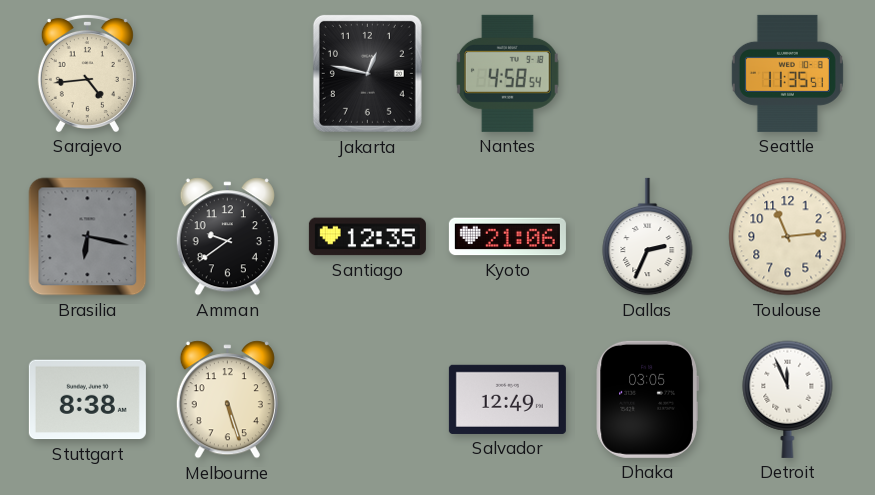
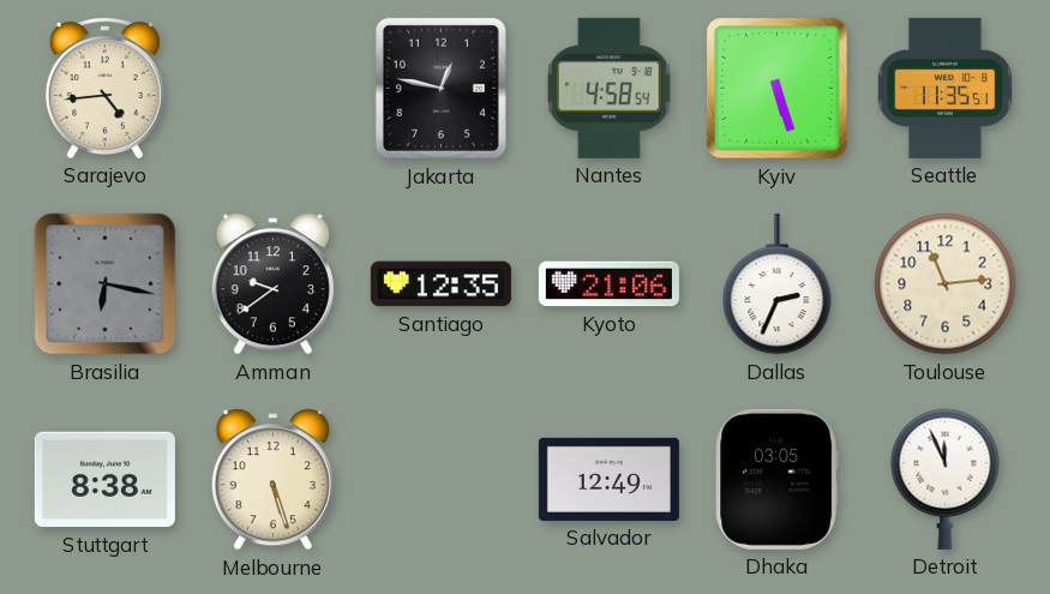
Kyiv: none -> 5:27
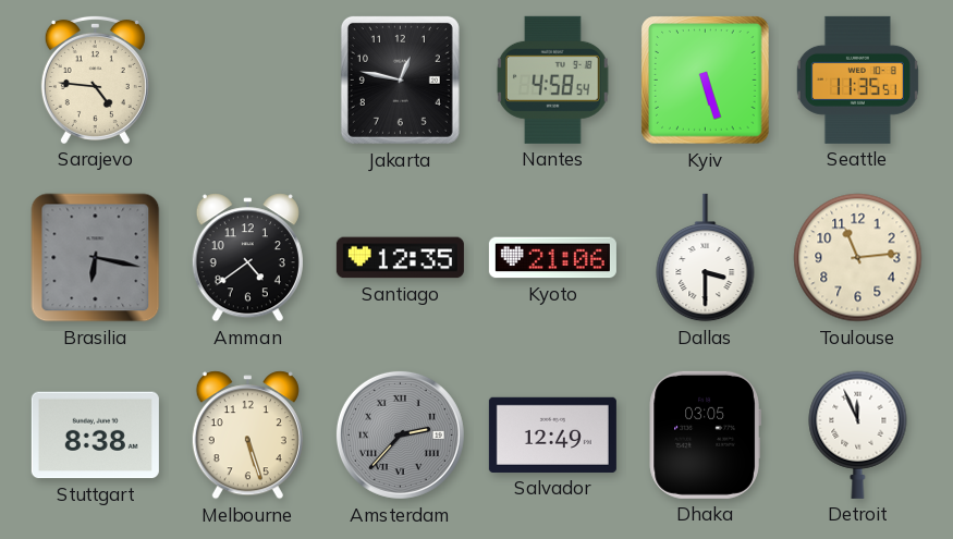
Sarajevo: 4:44 -> 4:46
Amman: 9:39 -> 4:39
Dallas: 2:34 -> 3:30
Amsterdam: none -> 2:37
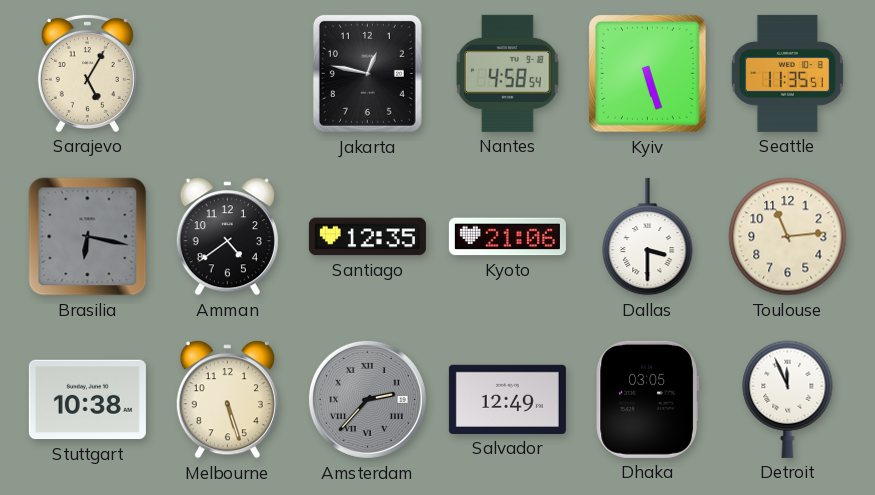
Sarajevo: 4:46 -> 5:05
Stuttgart: 8:38 -> 10:38
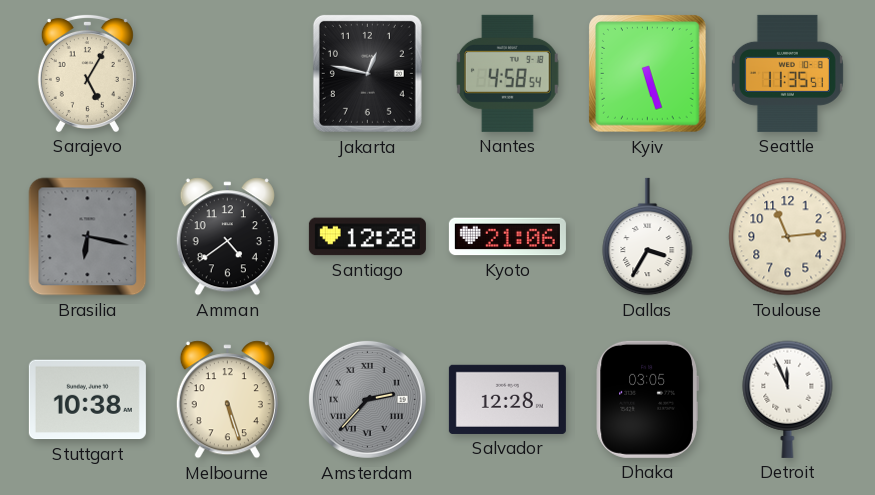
Santiago: 12:35 -> 12:28
Dallas: 3:30 -> 3:35
Salvador: 12:49 -> 12:28
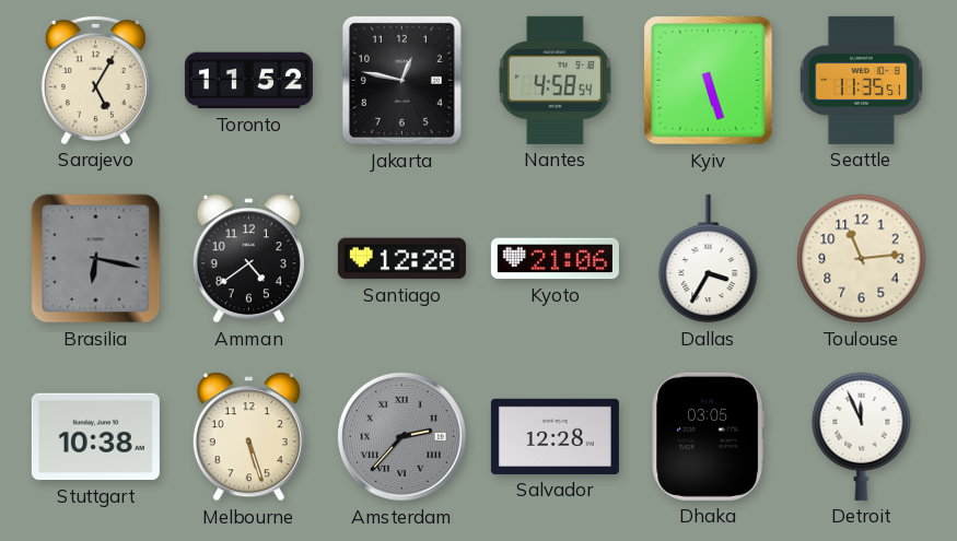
Toronto: none -> 11:52
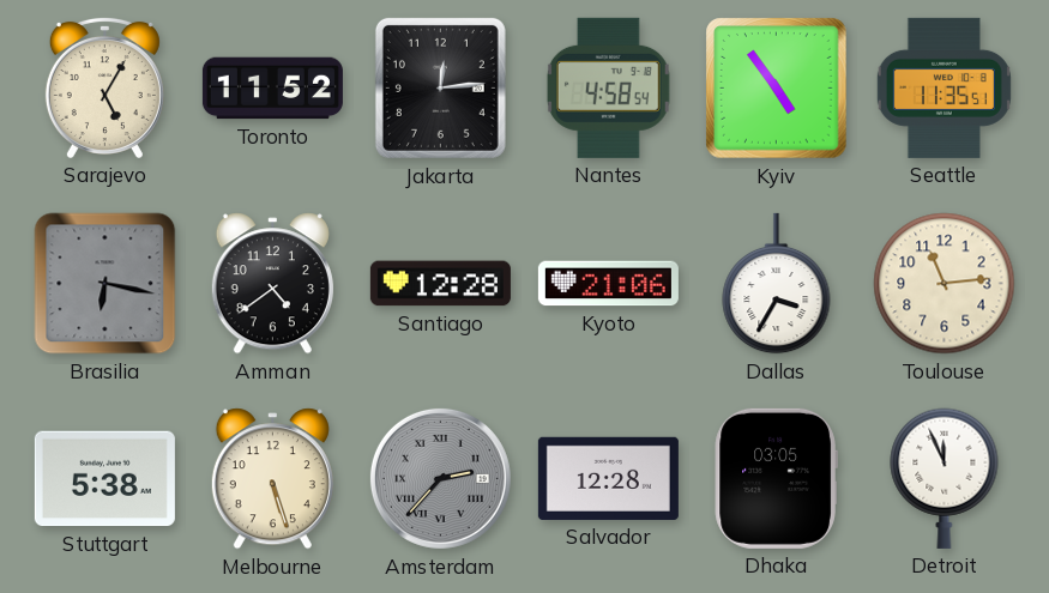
Jakarta: 12:47 -> 12:14
Kyiv: 5:27 -> 4:54
Stuttgart: 10:38 -> 5:38
